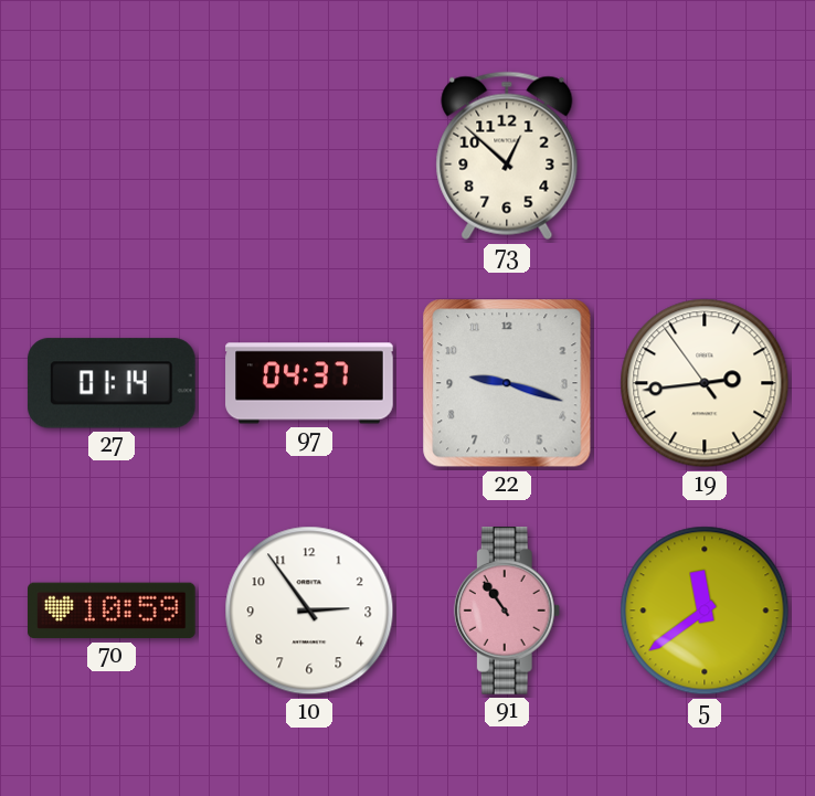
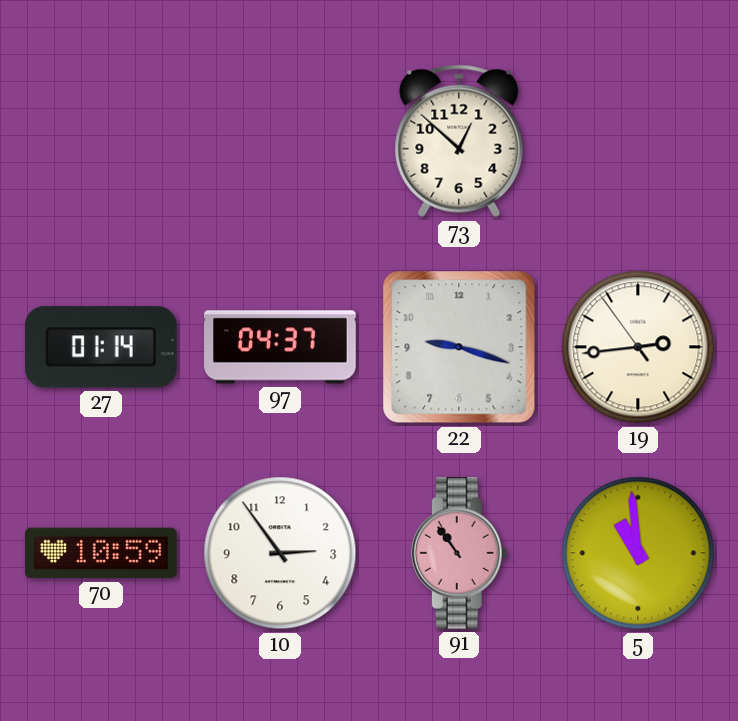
5: 11:39 -> 10:59
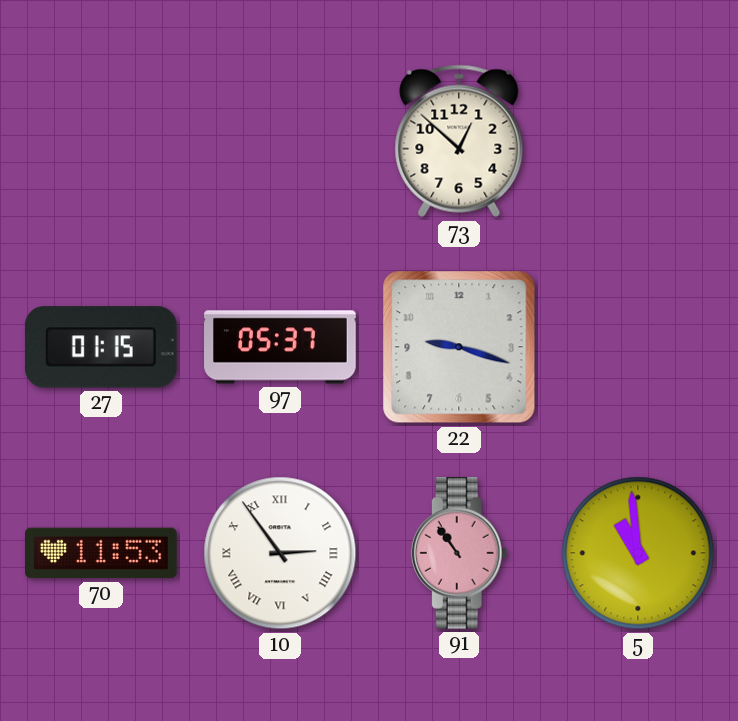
27: 01:14 -> 01:15
97: 04:37 -> 05:37
19: 2:43 -> none
70: 10:59 -> 11:53
10 numerals: Arabic -> Roman
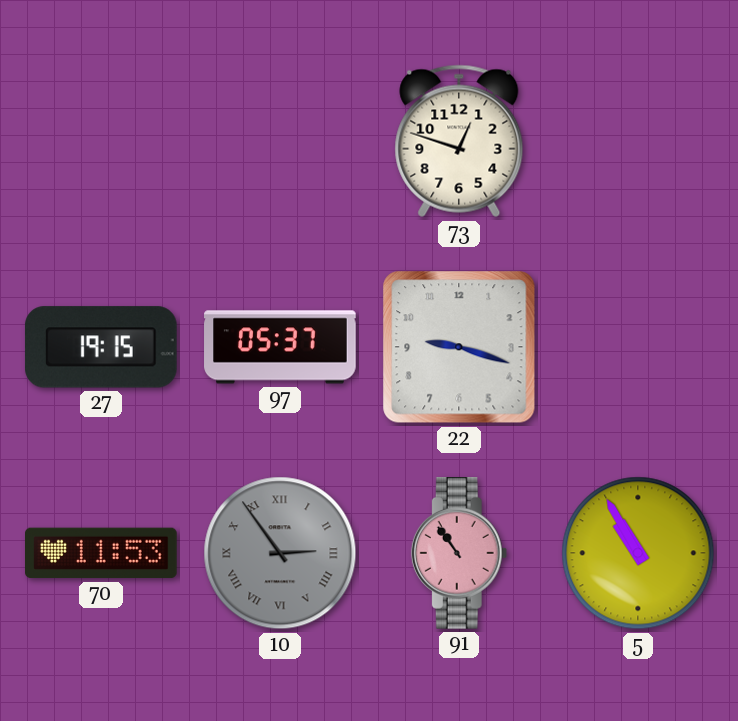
73: 12:52 -> 12:48
27: 01:15 -> 19:15
10 dial: white -> grey
5: 10:59 -> 10:55
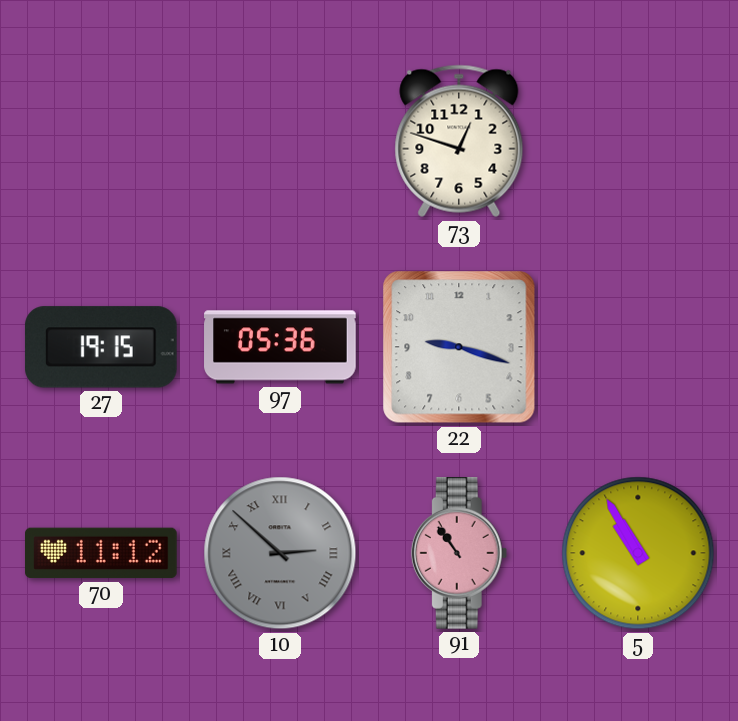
97: 05:37 -> 05:36
70: 11:53 -> 11:12
10: 2:54 -> 2:52
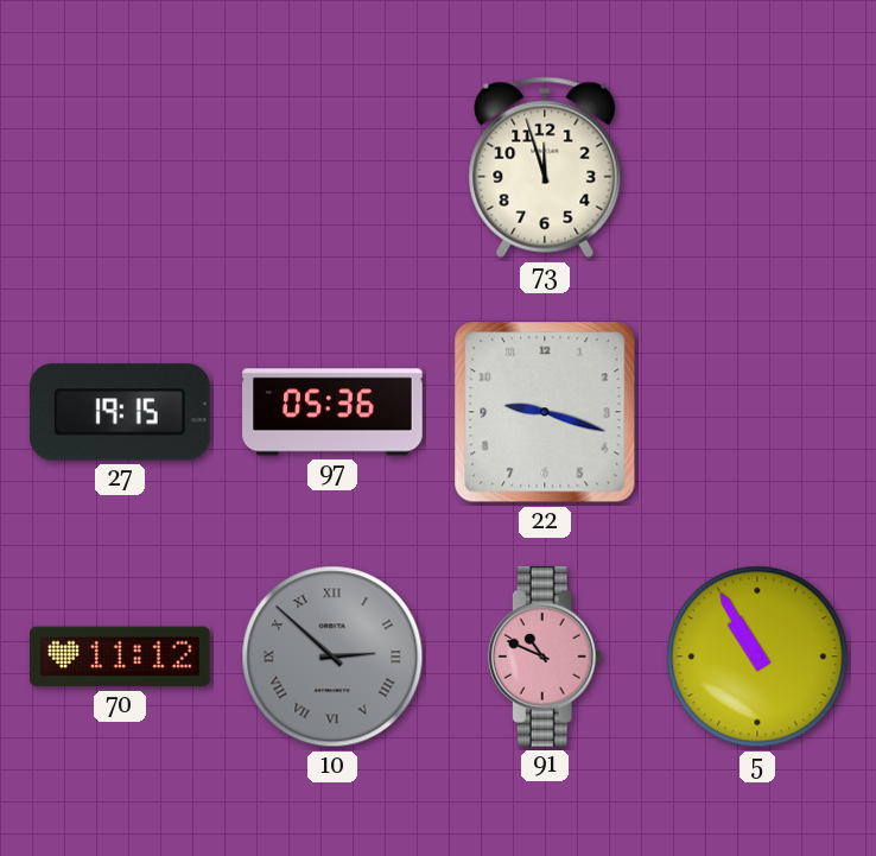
73: 12:48 -> 11:57
91: 10:54 -> 10:49
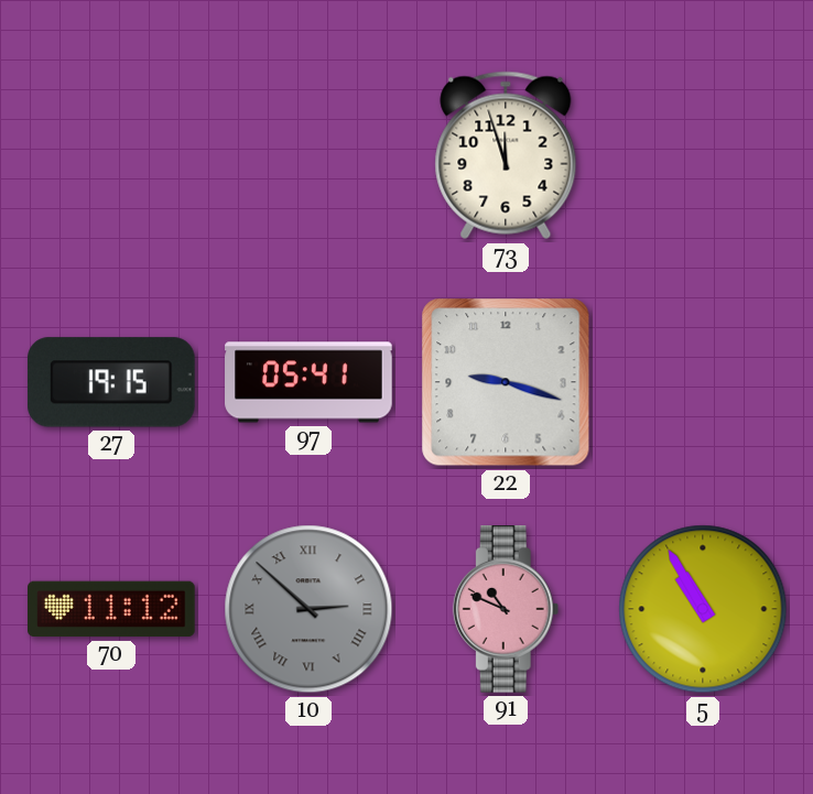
97: 05:36 -> 05:41
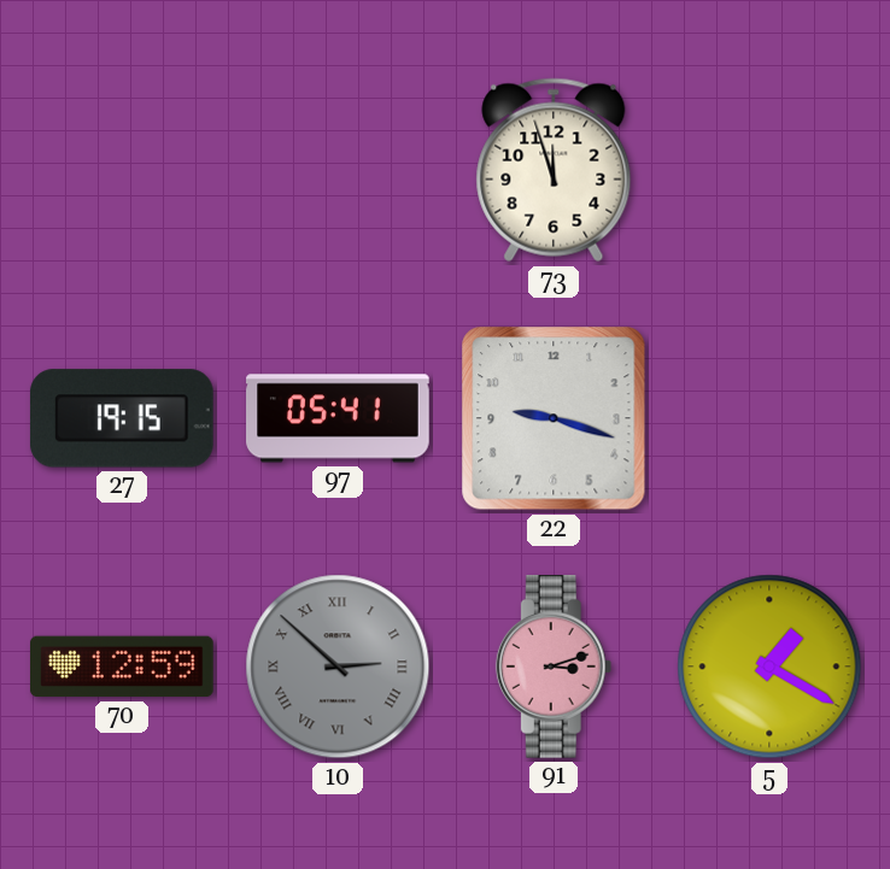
70: 11:12 -> 12:59
91: 10:49 -> 3:12
5: 10:55 -> 1:20
